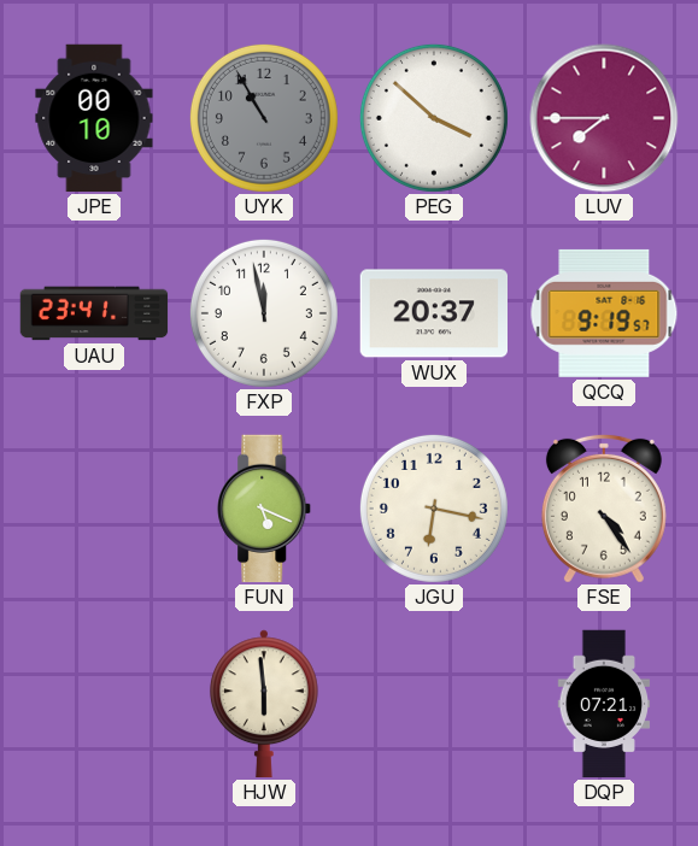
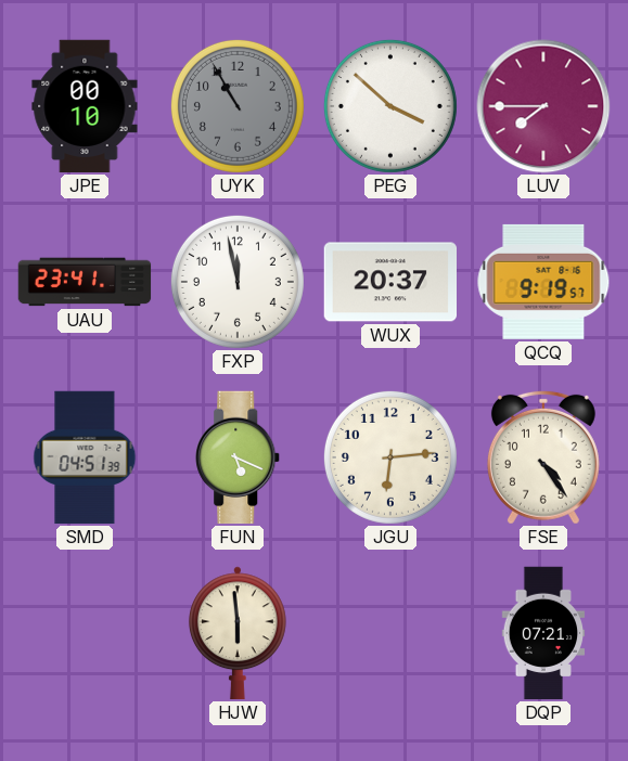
SMD: none -> 04:51
JGU: 6:17 -> 6:14
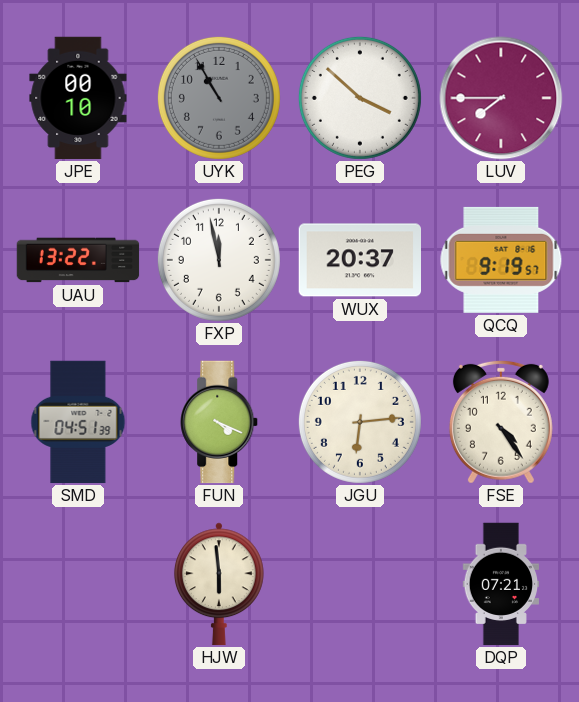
UAU: 23:41 -> 13:22
FUN: 5:19 -> 4:19
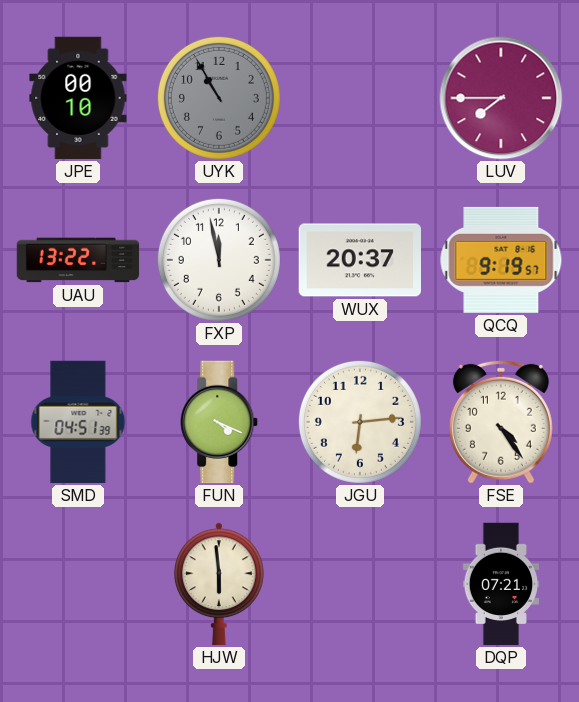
PEG: 3:52 -> none
